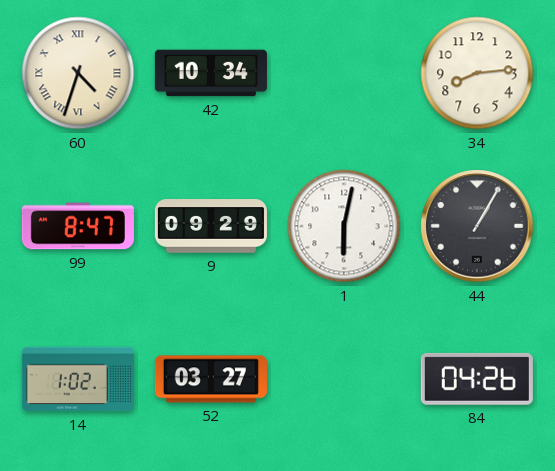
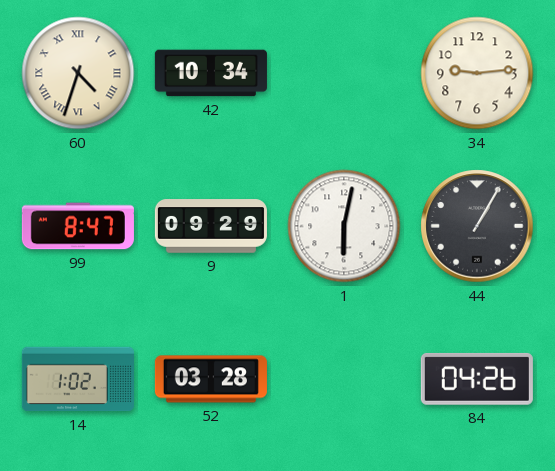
34: 8:14 -> 9:14
52: 03:27 -> 03:28
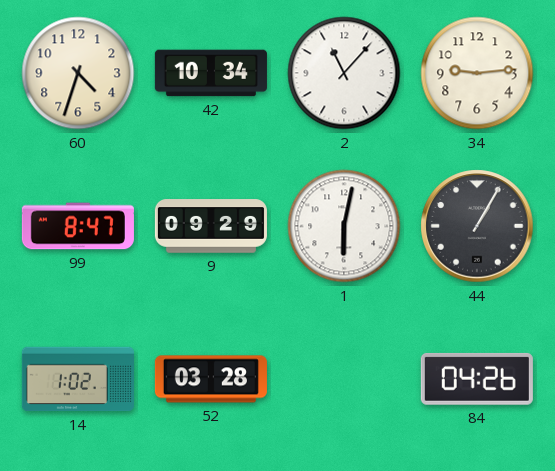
60 numerals: Roman -> Arabic
2: none -> 11:07
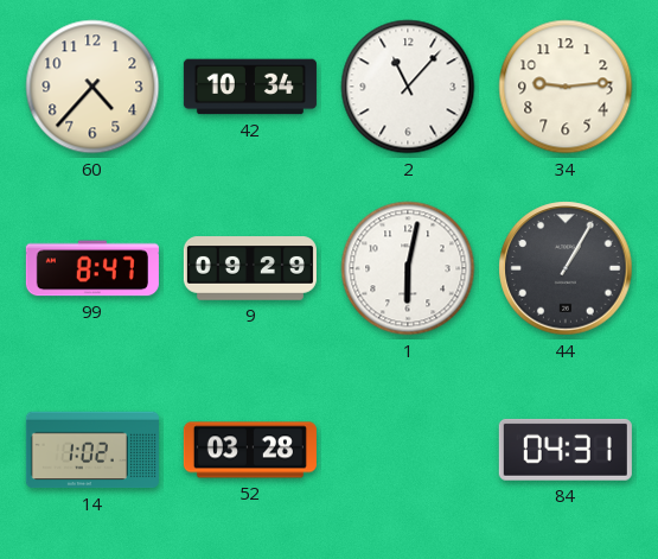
60: 4:33 -> 4:37
84: 04:26 -> 04:31
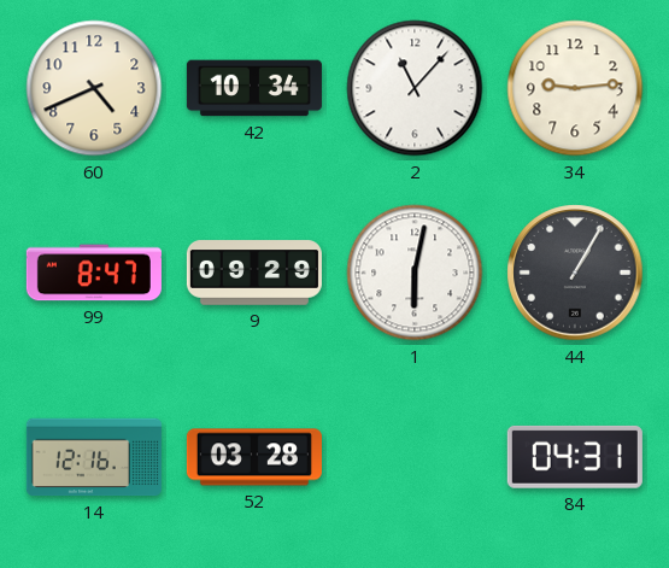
60: 4:37 -> 4:41
14: 1:02 -> 12:16
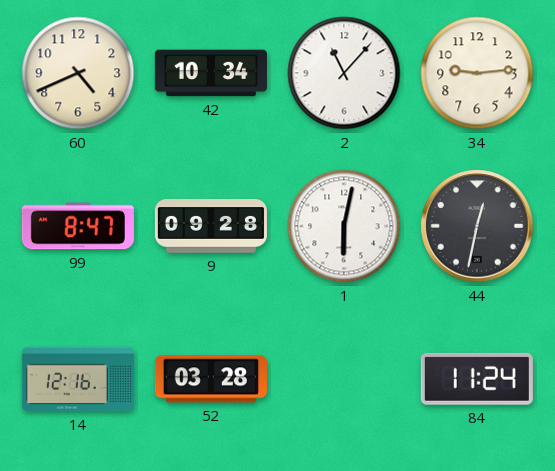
9: 09:29 -> 09:28
44: 1:05 -> 12:32
84: 04:31 -> 11:24
